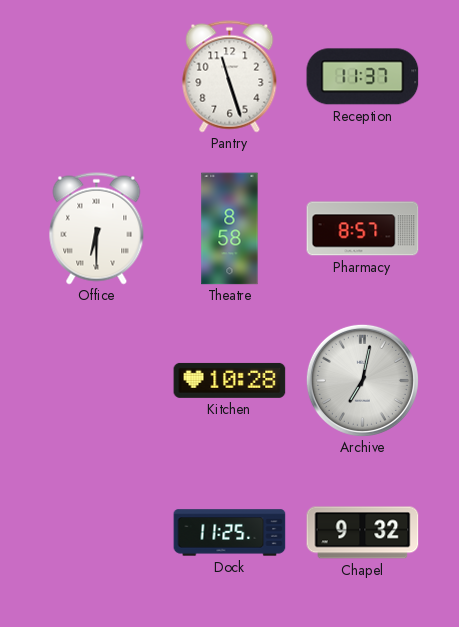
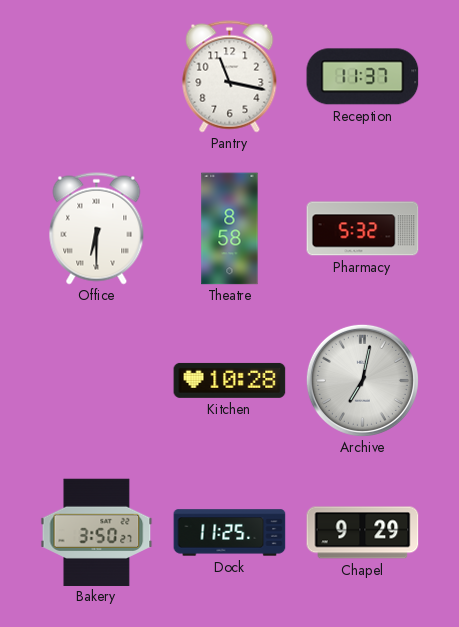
Pantry: 11:27 -> 11:17
Pharmacy: 8:57 -> 5:32
Bakery: none -> 3:50
Chapel: 9:32 -> 9:29
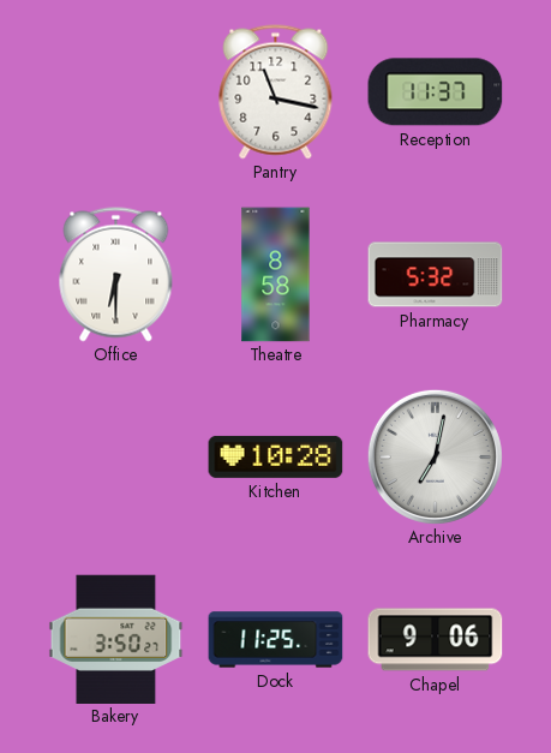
Chapel: 9:29 -> 9:06
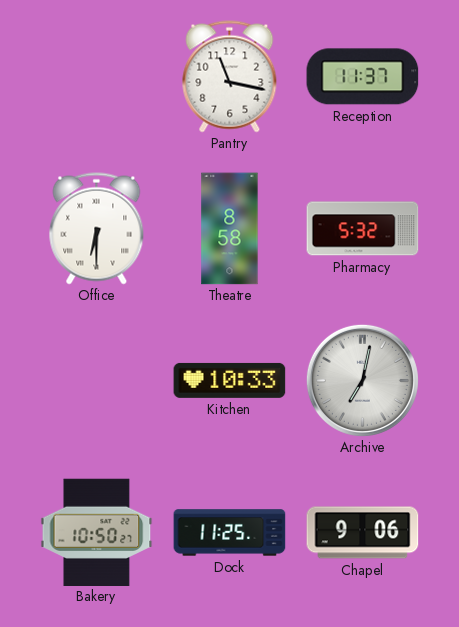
Kitchen: 10:28 -> 10:33
Bakery: 3:50 -> 10:50
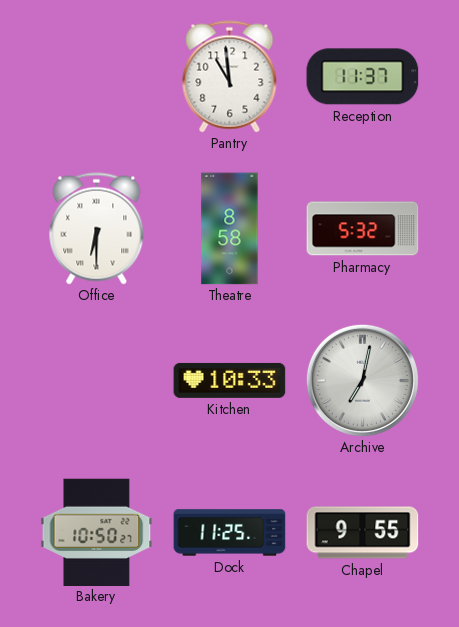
Pantry: 11:17 -> 10:59
Chapel: 9:06 -> 9:55
